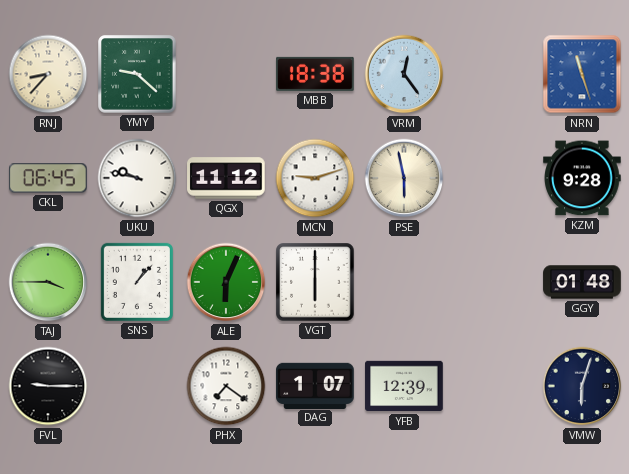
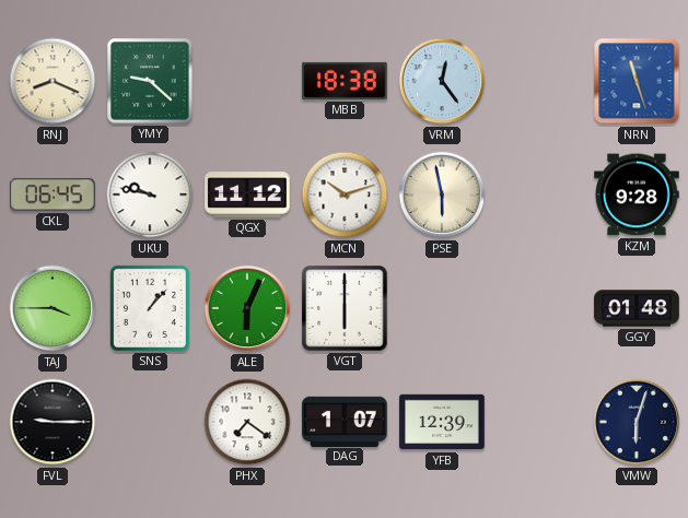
RNJ: 8:37 -> 8:19
MCN: 9:12 -> 10:12
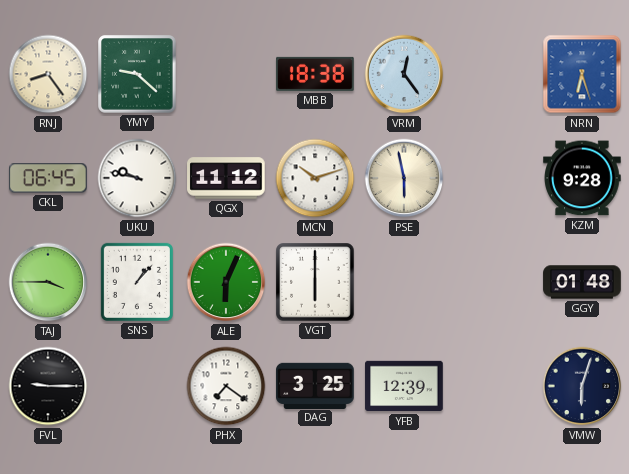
RNJ: 8:19 -> 8:24
NRN: 11:27 -> 6:27
DAG: 1:07 -> 3:25
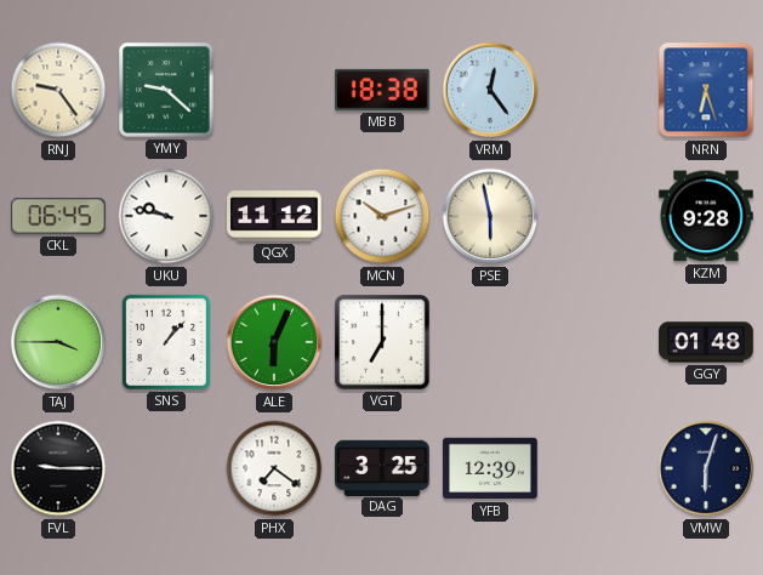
RNJ: 8:24 -> 9:24
VGT: 6:00 -> 7:00
